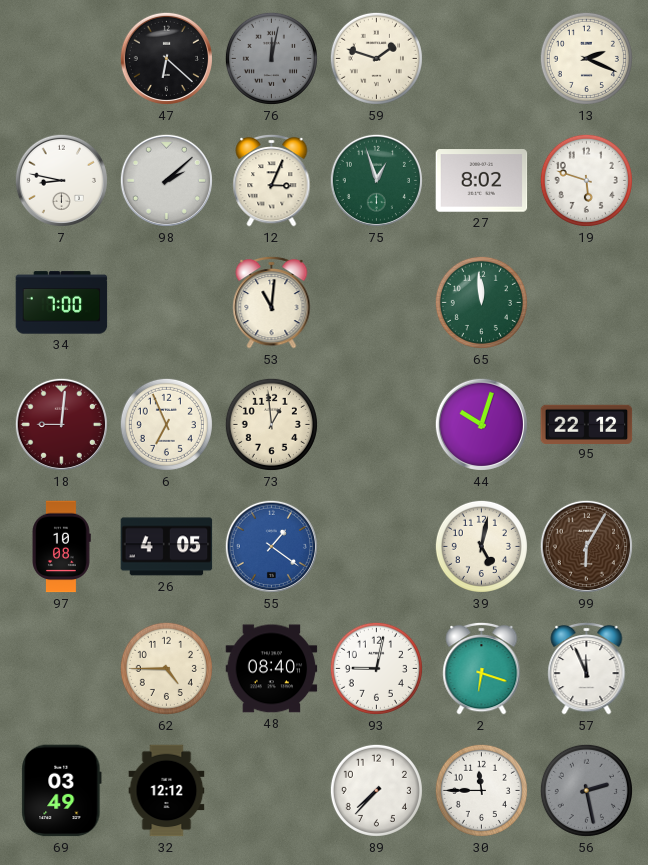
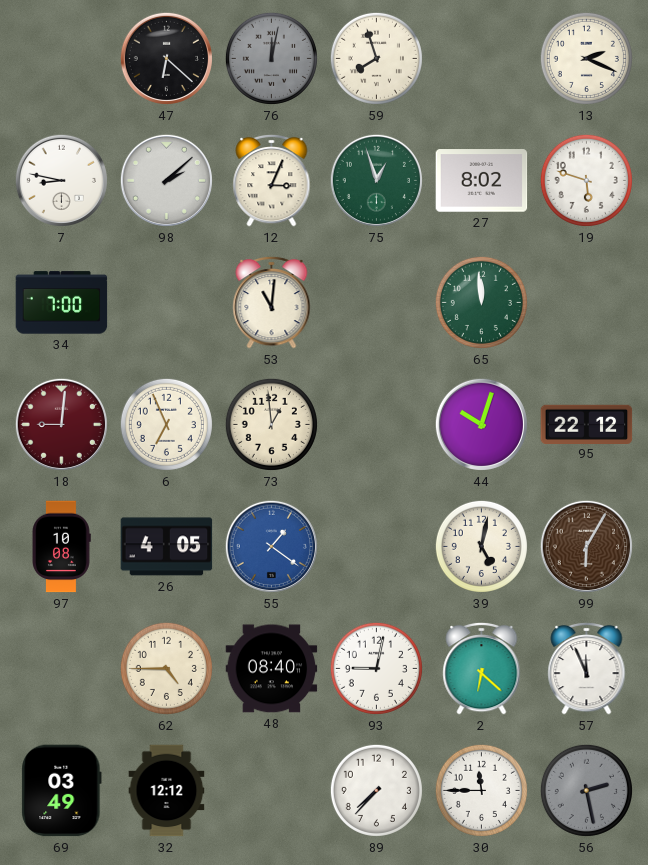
59: 1:48 -> 7:57
2: 6:18 -> 6:22
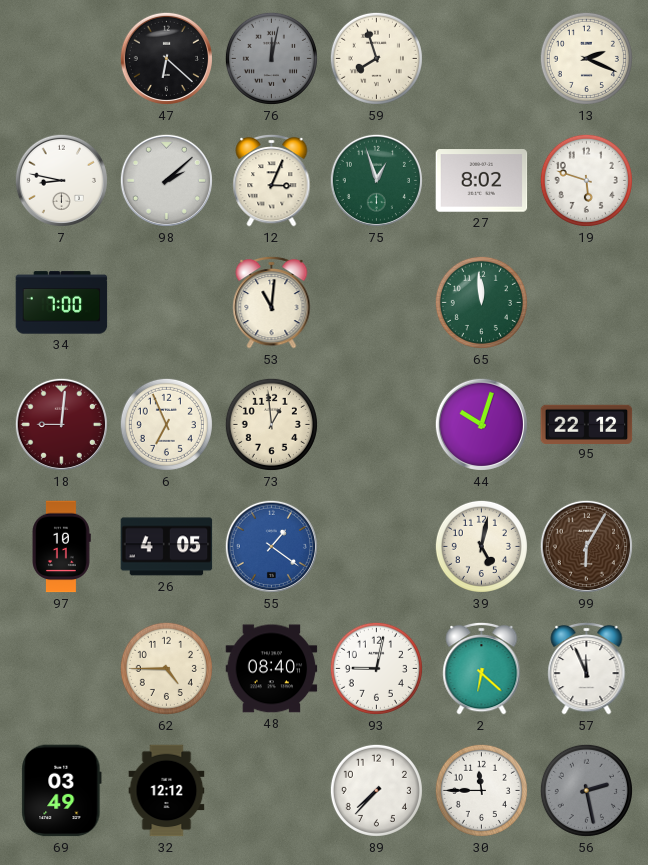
97: 10:08 -> 10:11
